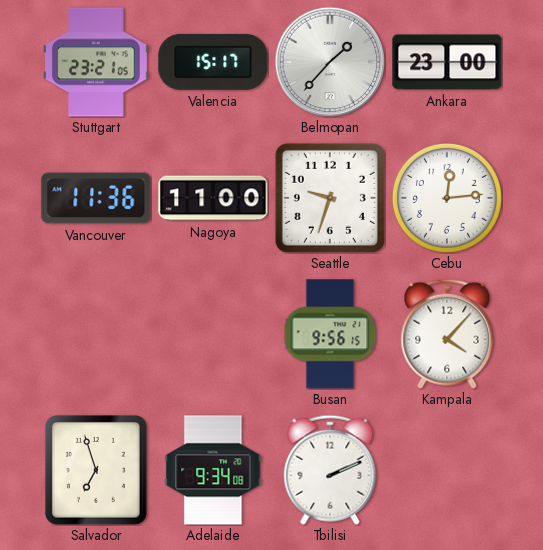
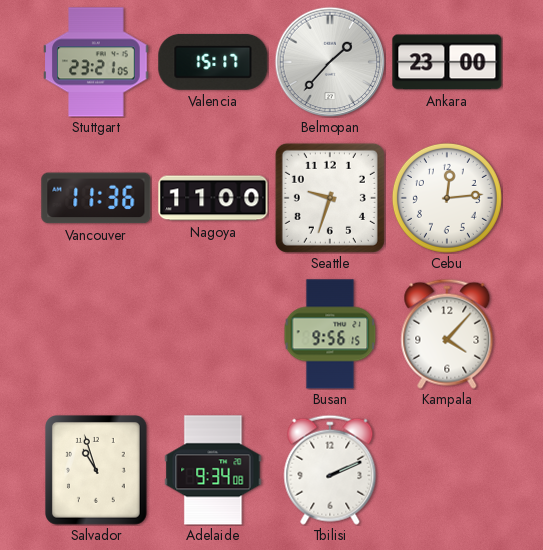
Salvador: 6:57 -> 10:57
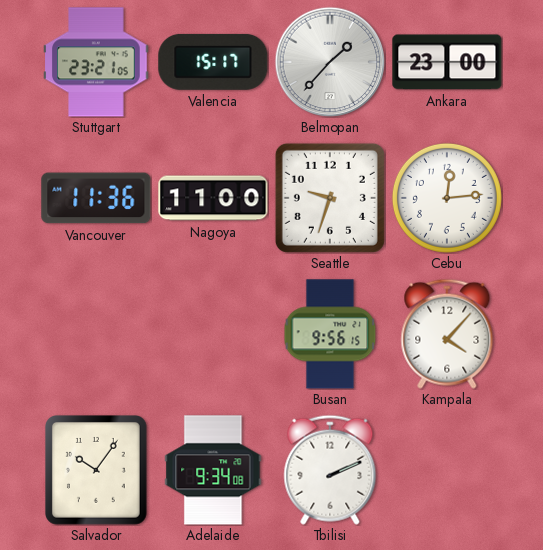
Salvador: 10:57 -> 10:06
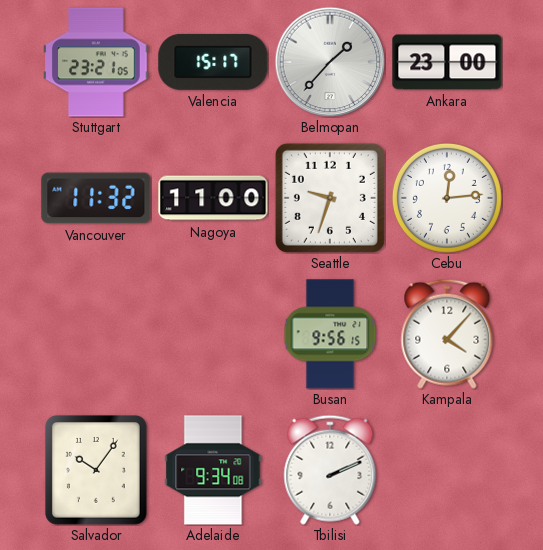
Vancouver: 11:36 -> 11:32
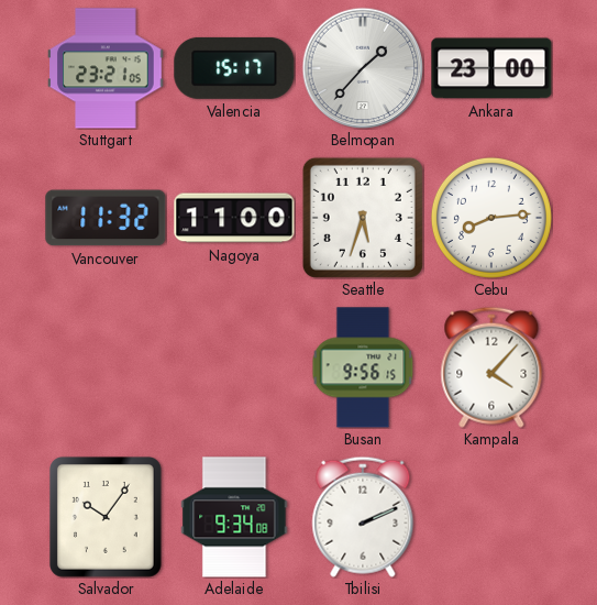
Seattle: 9:33 -> 5:33
Cebu: 12:14 -> 8:14
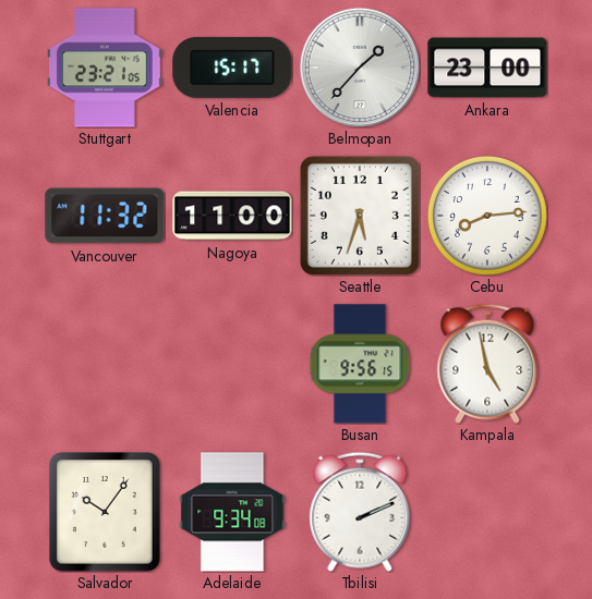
Kampala: 4:07 -> 4:58
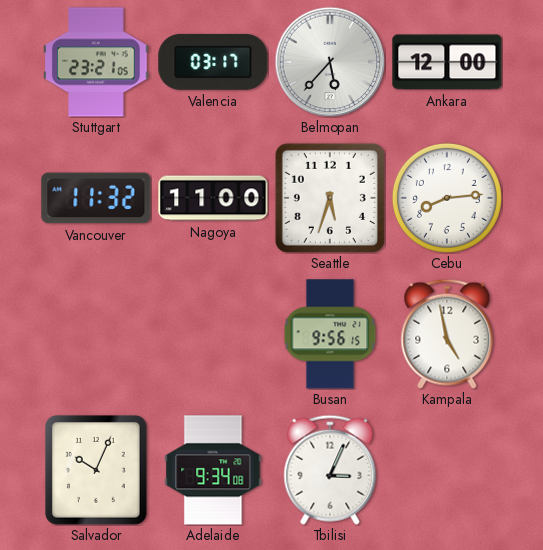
Valencia: 15:17 -> 03:17
Belmopan: 1:37 -> 5:37
Ankara: 23:00 -> 12:00
Salvador: 10:06 -> 10:04
Tbilisi: 2:11 -> 3:04
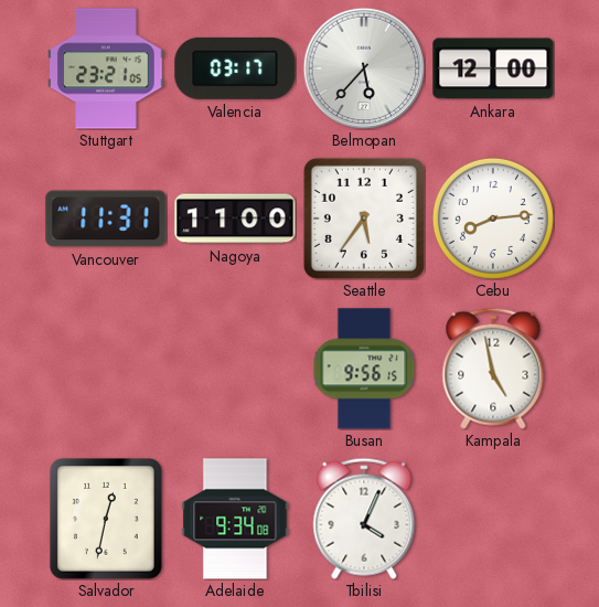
Vancouver: 11:32 -> 11:31
Seattle: 5:33 -> 5:36
Salvador: 10:04 -> 12:32
Tbilisi: 3:04 -> 4:04
